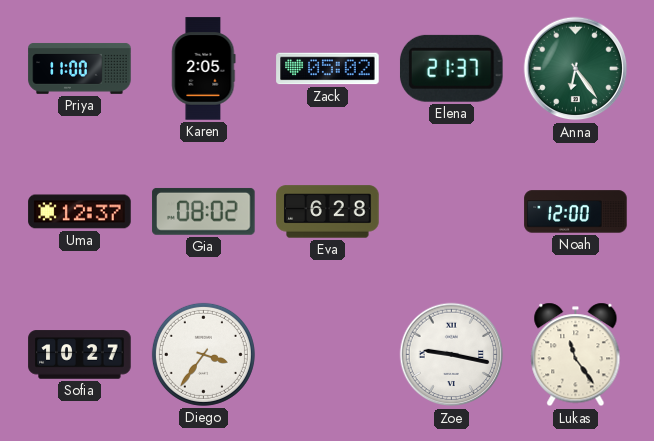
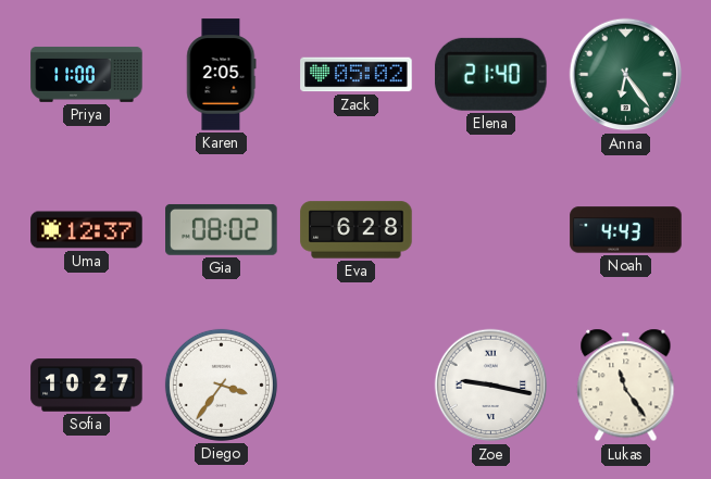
Elena: 21:37 -> 21:40
Noah: 12:00 -> 4:43
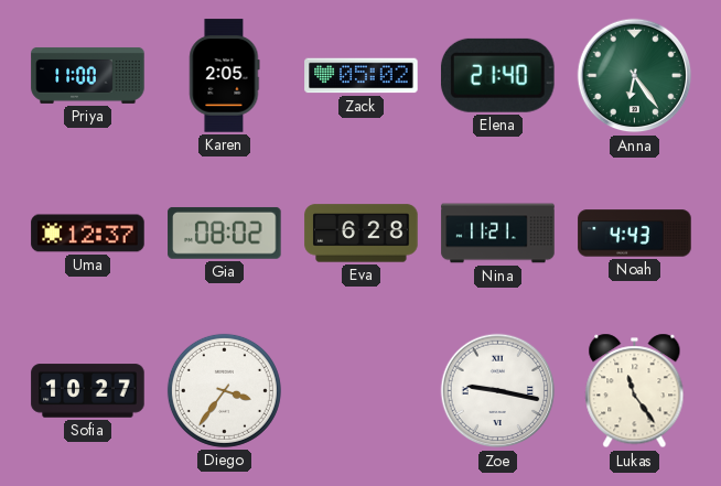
Nina: none -> 11:21
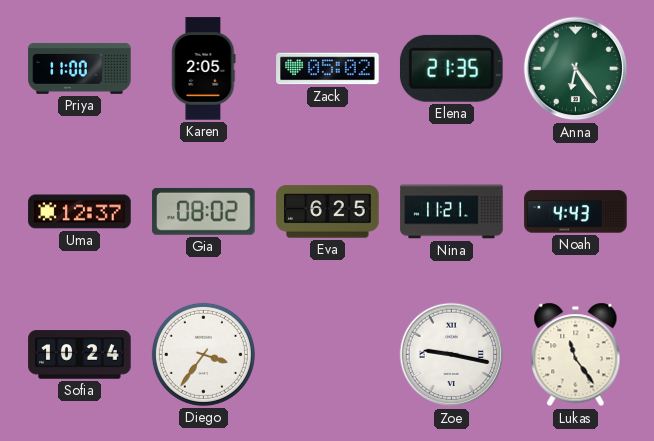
Elena: 21:40 -> 21:35
Eva: 6:28 -> 6:25
Sofia: 10:27 -> 10:24
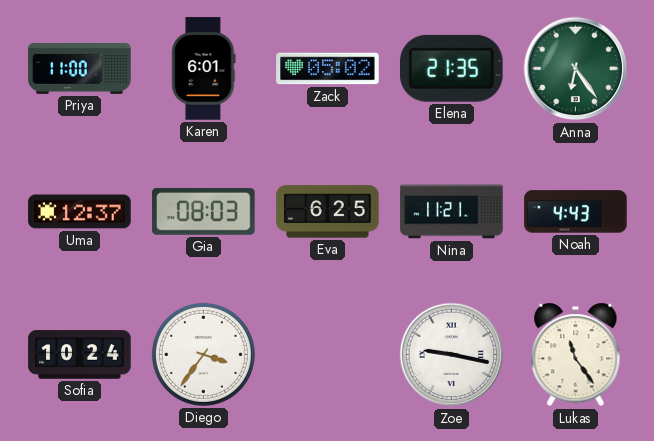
Karen: 2:05 -> 6:01
Gia: 08:02 -> 08:03
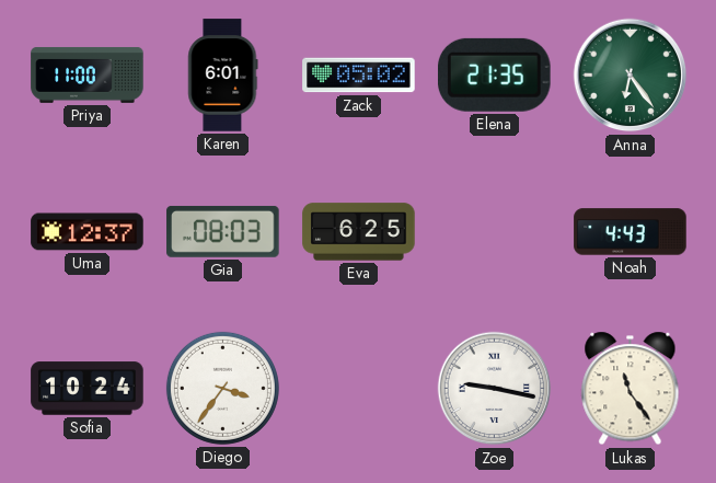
Nina: 11:21 -> none
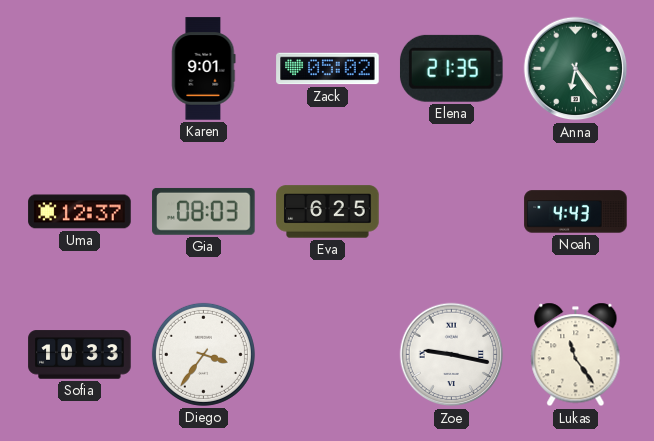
Priya: 11:00 -> none
Karen: 6:01 -> 9:01
Sofia: 10:24 -> 10:33
